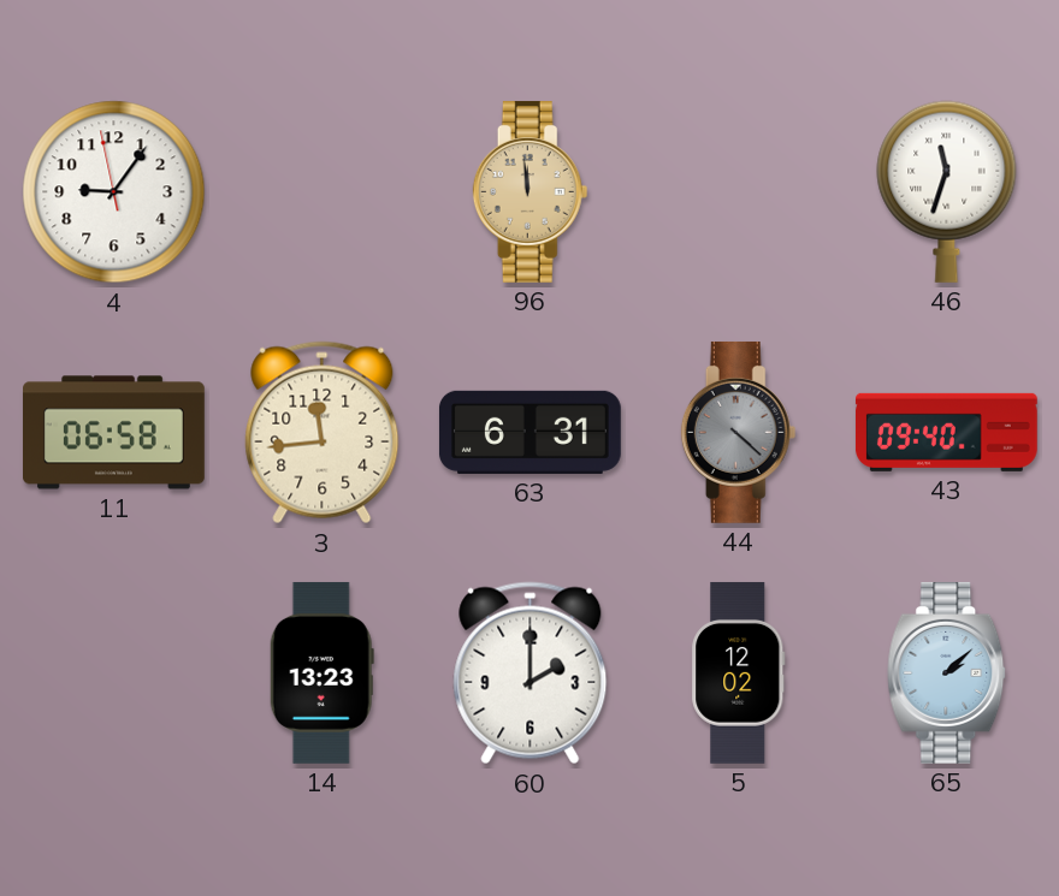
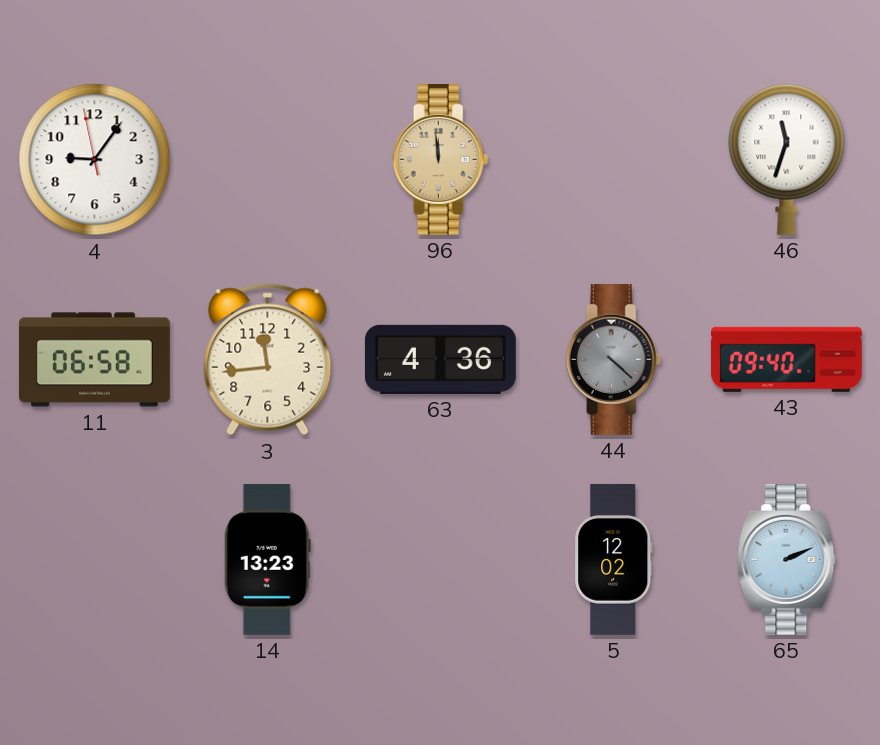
63: 6:31 -> 4:36
60: 2:00 -> none
65: 2:08 -> 2:11
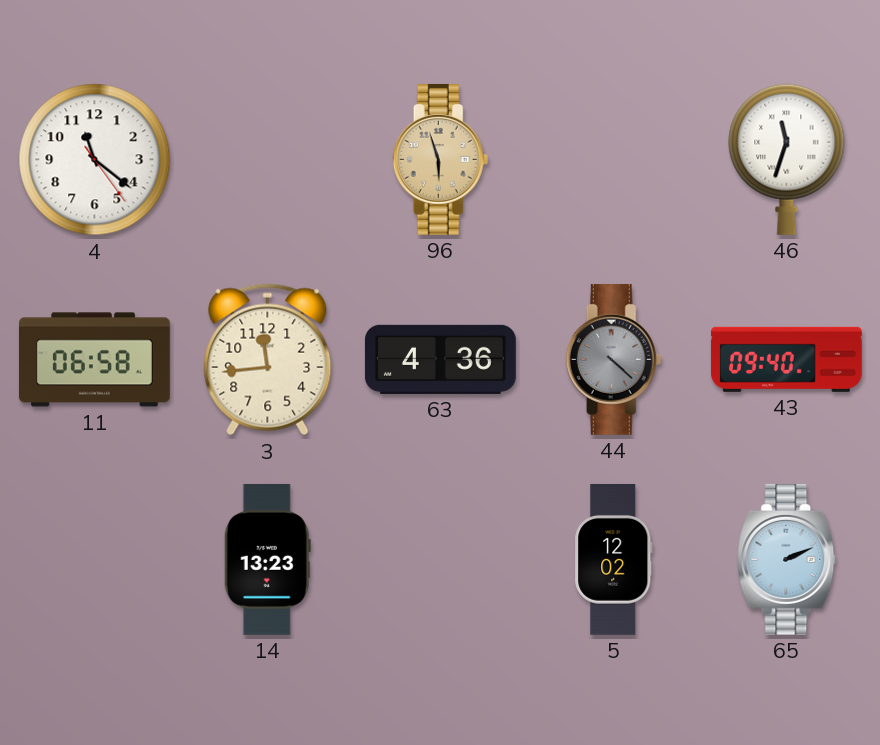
4: 9:05 -> 11:21
96: 11:59 -> 5:57
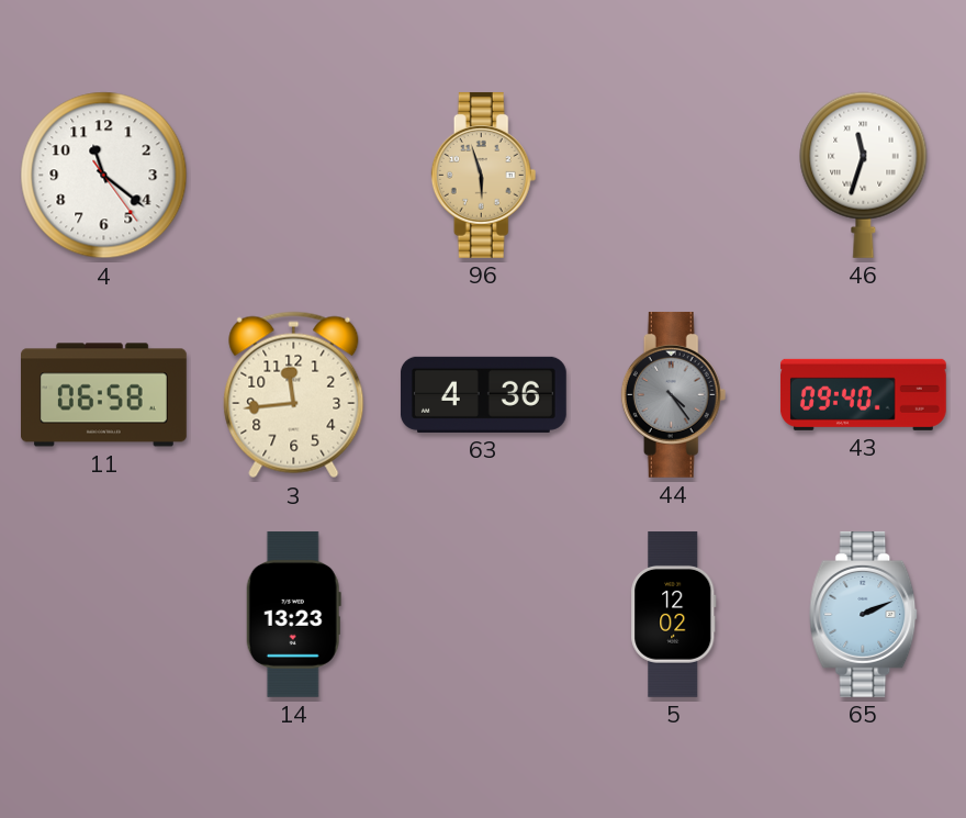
44: 4:22 -> 4:24
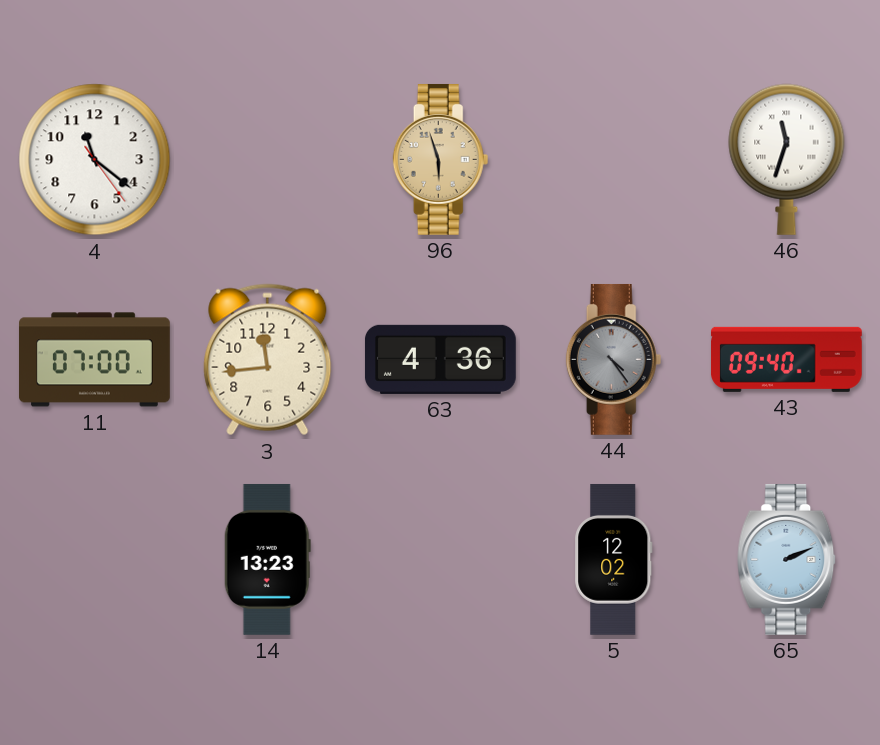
11: 06:58 -> 07:00
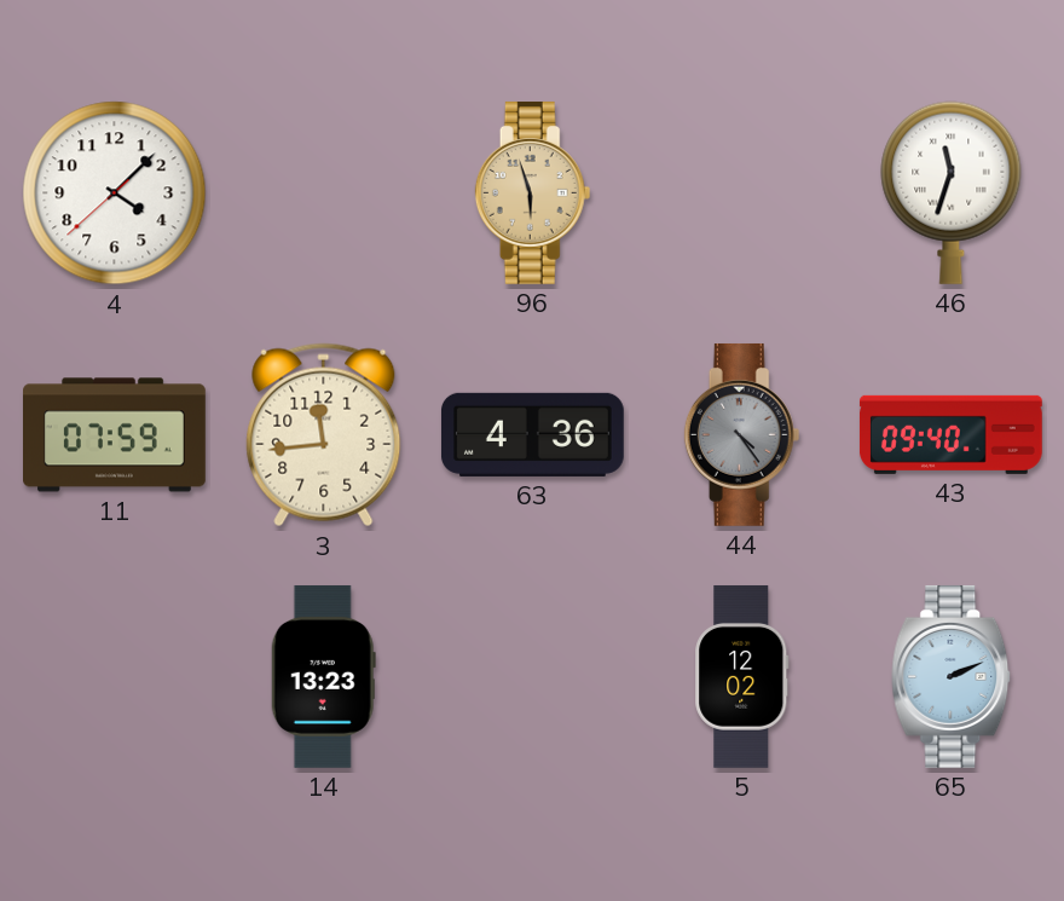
4: 11:21 -> 4:07
11: 07:00 -> 07:59
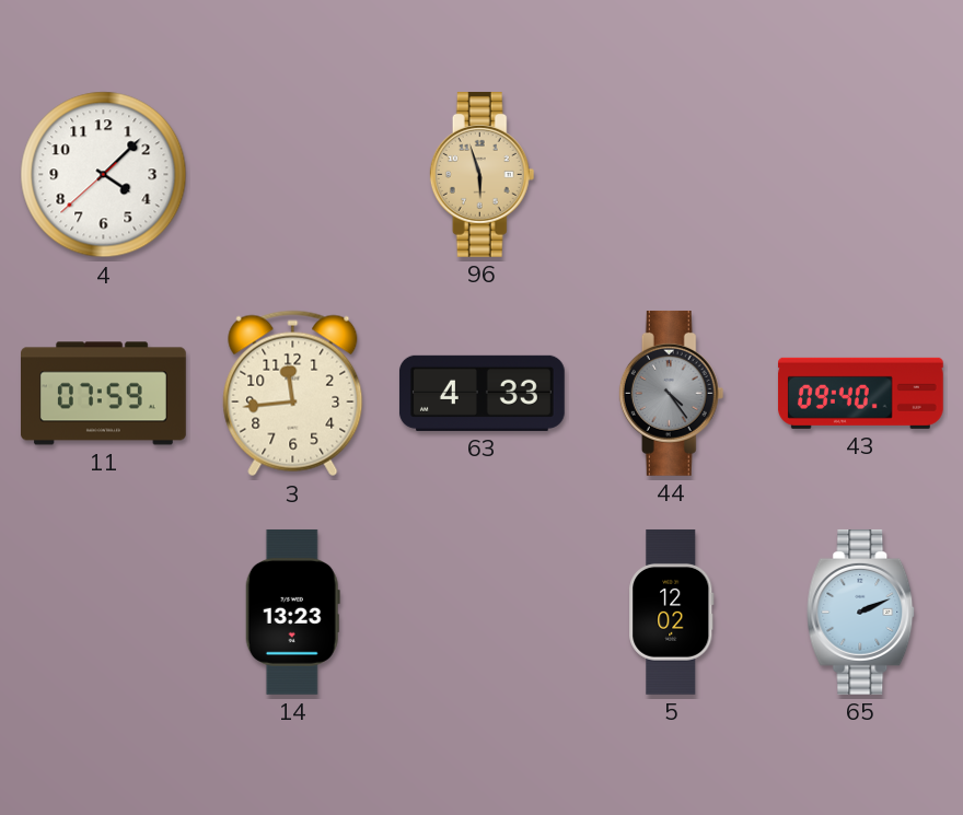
46: 11:33 -> none
63: 4:36 -> 4:33
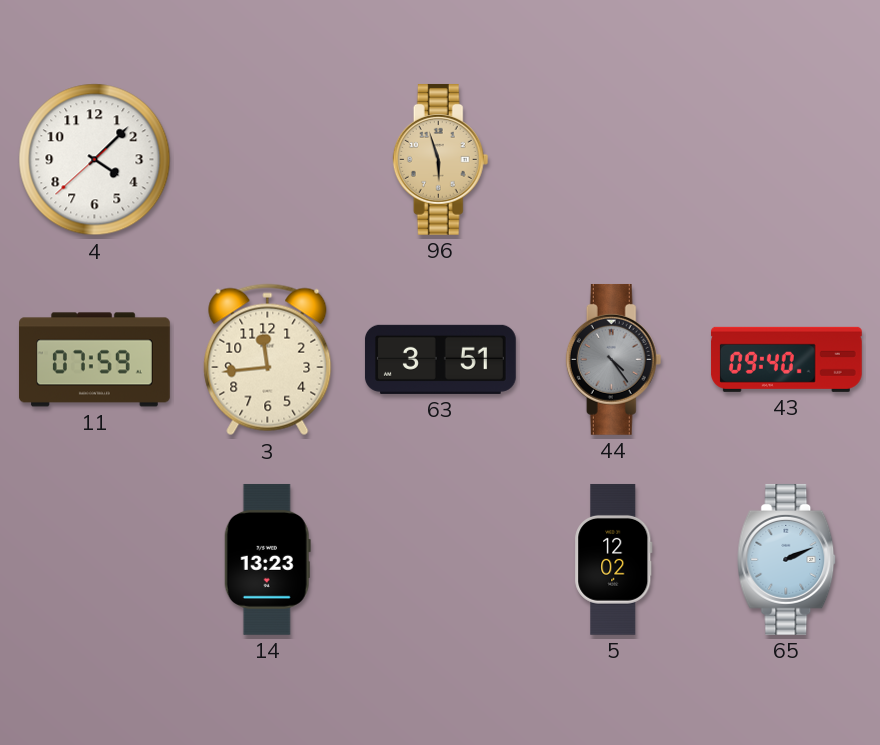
63: 4:33 -> 3:51
